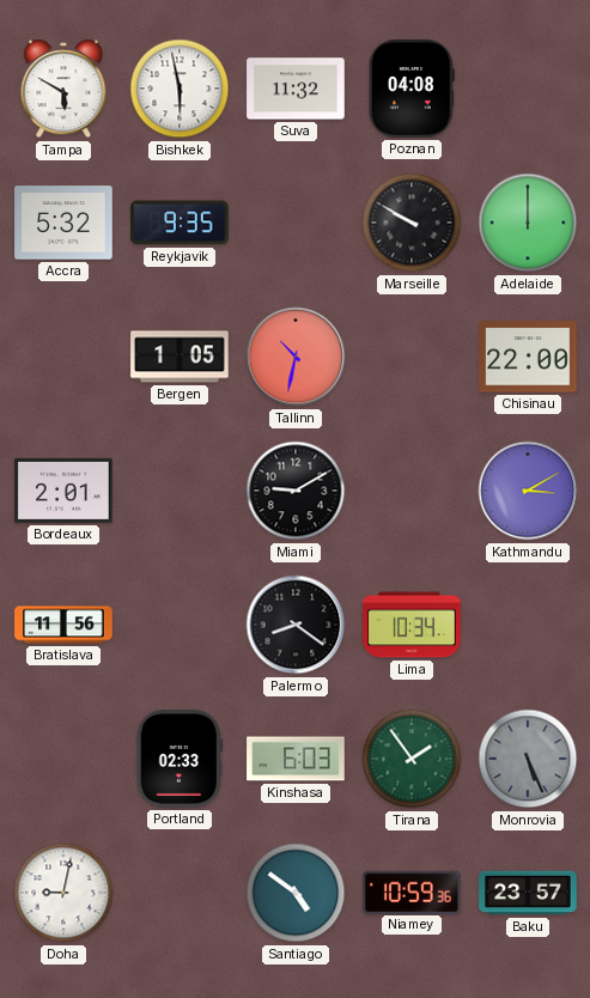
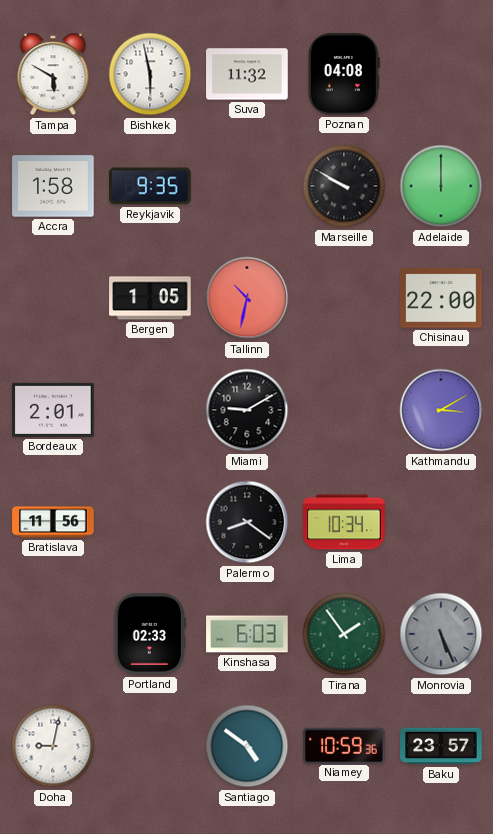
Accra: 5:32 -> 1:58
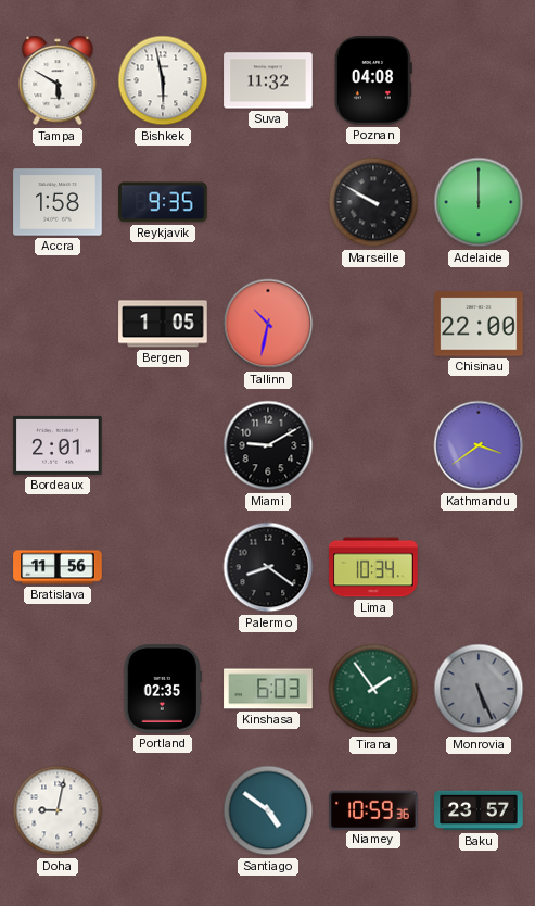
Kathmandu: 3:10 -> 3:39
Portland: 02:33 -> 02:35
